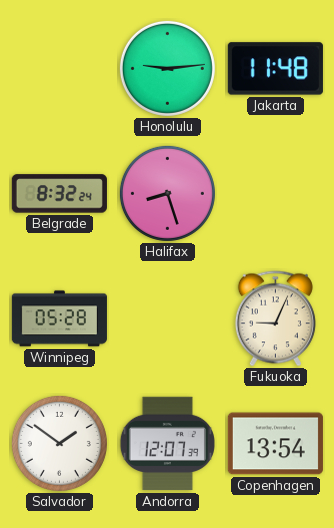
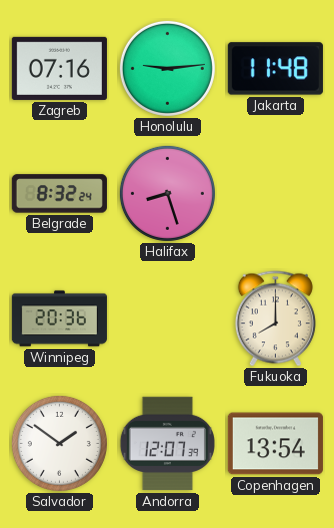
Zagreb: none -> 07:16
Winnipeg: 05:28 -> 20:36
Fukuoka: 9:04 -> 8:00
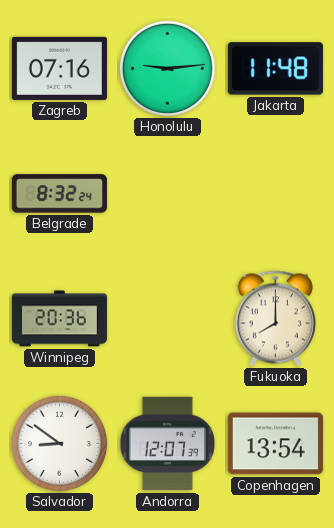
Halifax: 8:27 -> none
Salvador: 1:51 -> 8:51
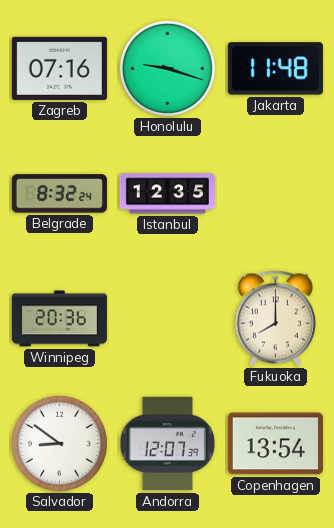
Honolulu: 9:14 -> 9:18
Istanbul: none -> 12:35
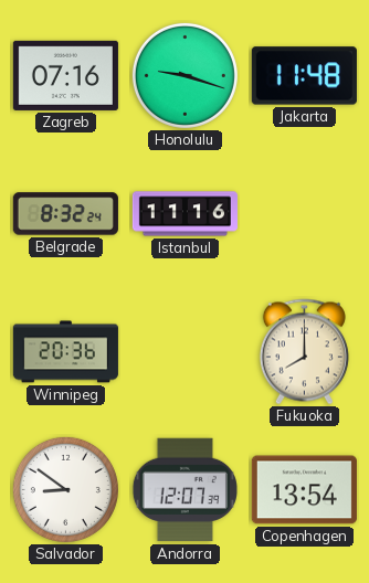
Istanbul: 12:35 -> 11:16
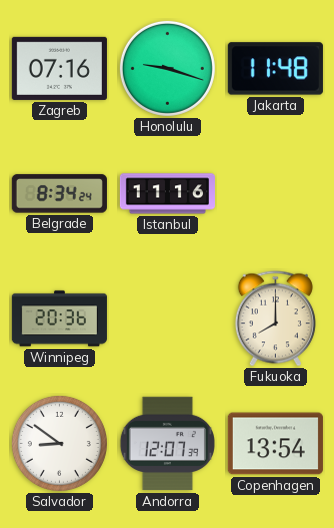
Belgrade: 8:32 -> 8:34
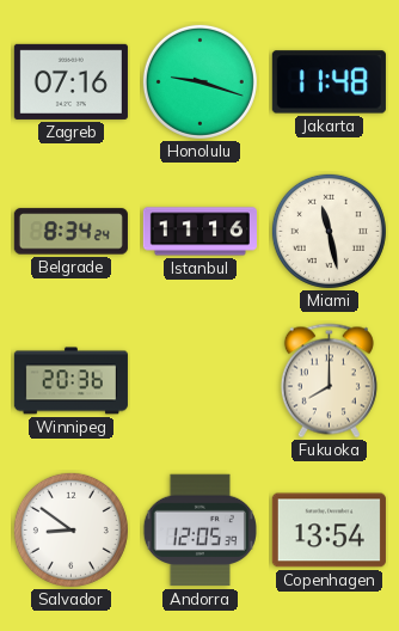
Miami: none -> 11:28
Andorra: 12:07 -> 12:05
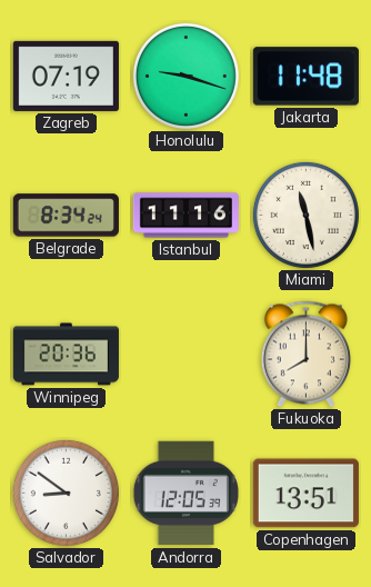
Zagreb: 07:16 -> 07:19
Copenhagen: 13:54 -> 13:51
